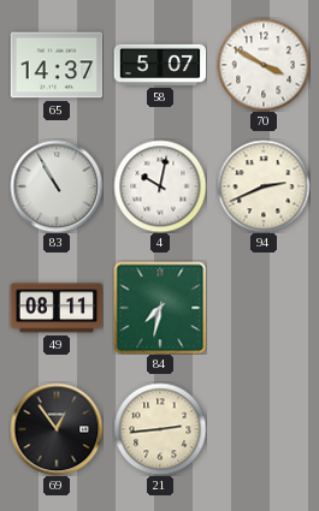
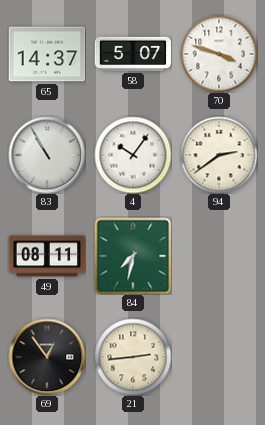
70: 3:50 -> 3:48
4: 10:02 -> 10:06
94: 2:41 -> 2:39
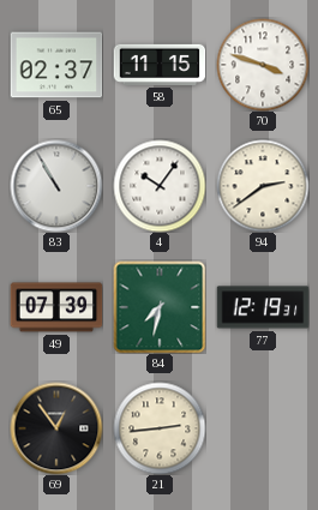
65: 14:37 -> 02:37
58: 5:07 -> 11:15
49: 08:11 -> 07:39
77: none -> 12:19
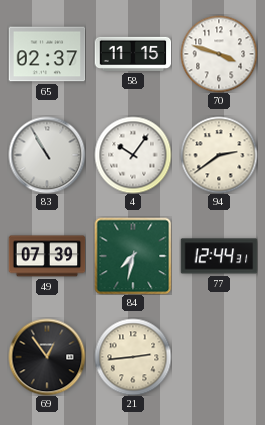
77: 12:19 -> 12:44
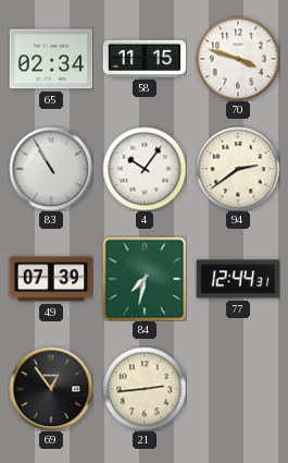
65: 02:37 -> 02:34
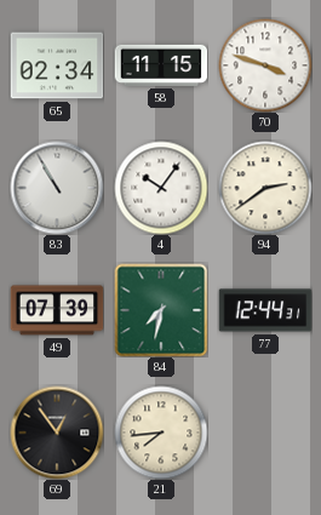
21: 2:44 -> 7:44
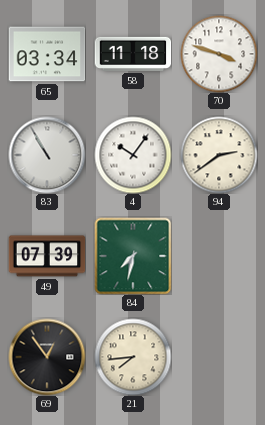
65: 02:34 -> 03:34
58: 11:15 -> 11:18
77: 12:44 -> none
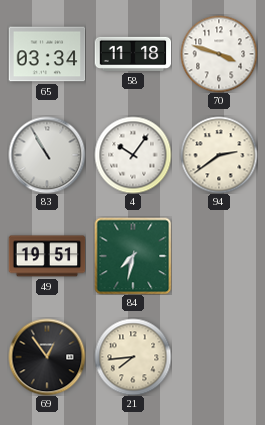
49: 07:39 -> 19:51
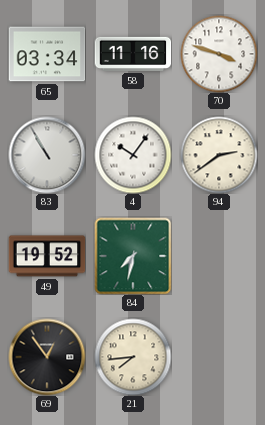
58: 11:18 -> 11:16
49: 19:51 -> 19:52
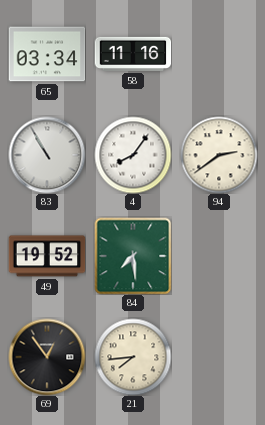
70: 3:48 -> none
4: 10:06 -> 8:06
84: 7:32 -> 7:29
